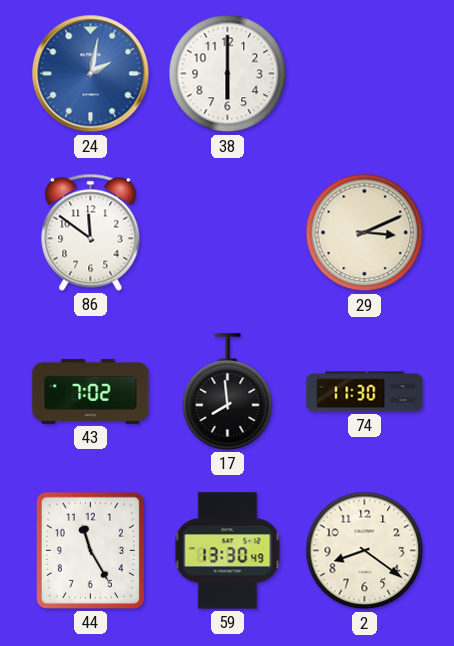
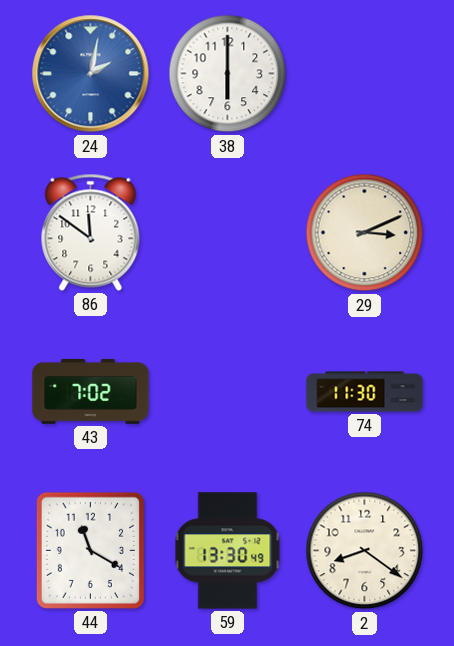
17: 7:59 -> none
44: 11:25 -> 11:20
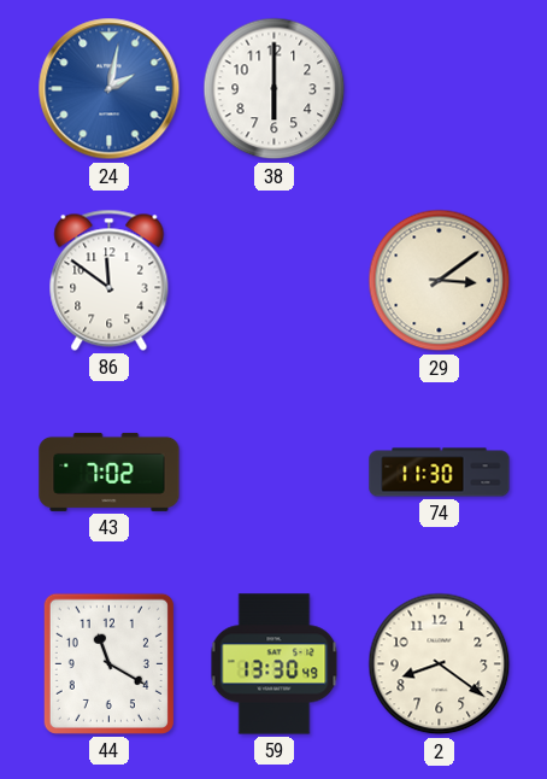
29: 3:11 -> 3:09
